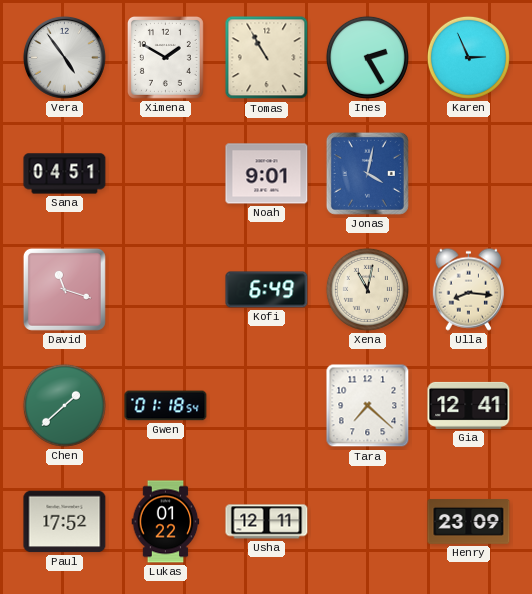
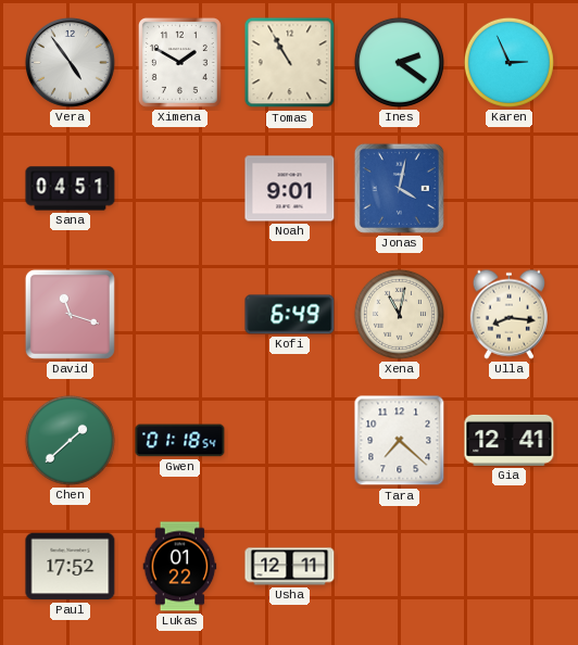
Ines: 2:25 -> 2:21
Henry: 23:09 -> none
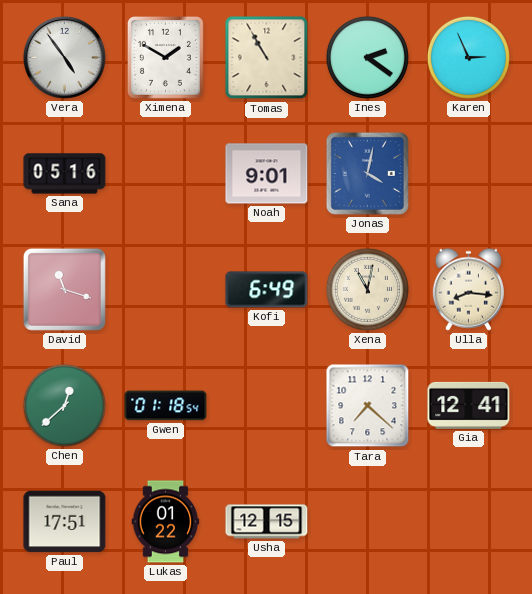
Sana: 04:51 -> 05:16
Chen: 1:38 -> 12:38
Paul: 17:52 -> 17:51
Usha: 12:11 -> 12:15
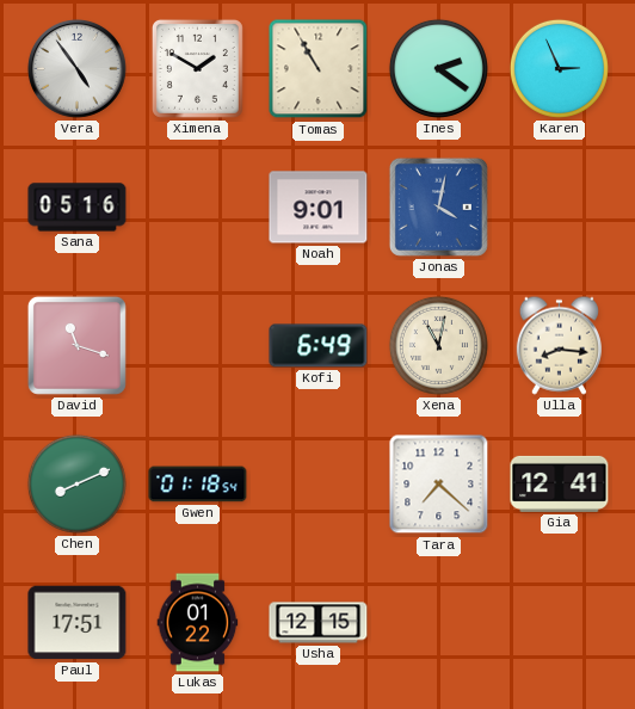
Chen: 12:38 -> 8:11
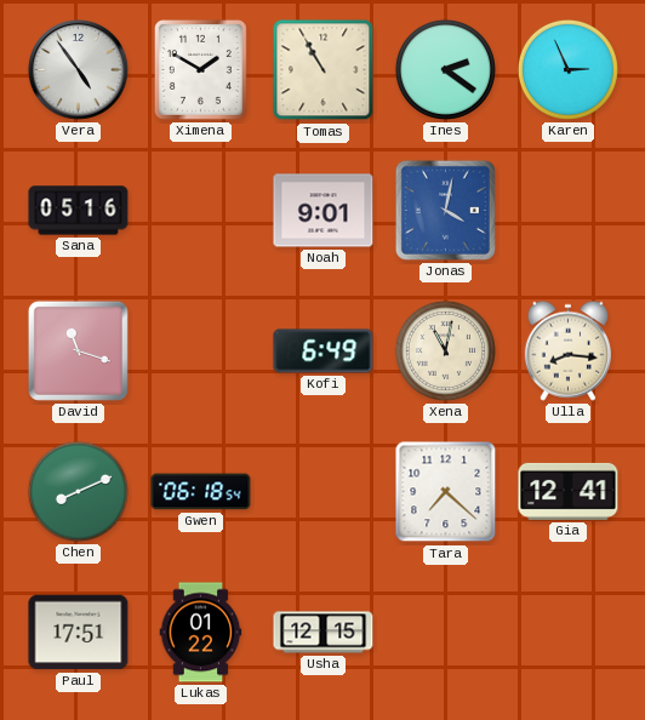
Gwen: 01:18 -> 06:18
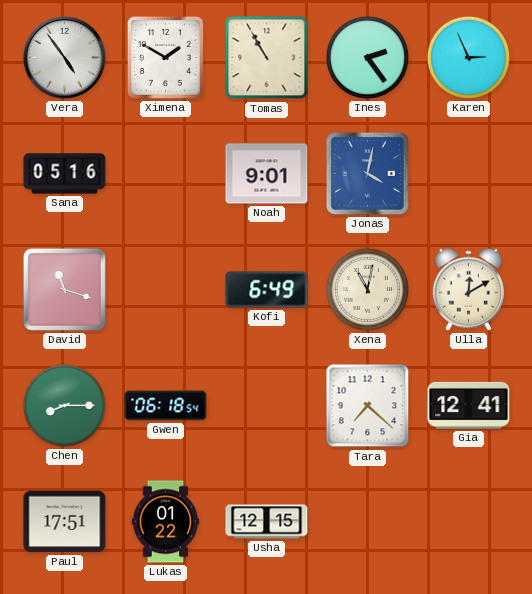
Ines: 2:21 -> 2:24
Ulla: 8:16 -> 12:10
Chen: 8:11 -> 8:15
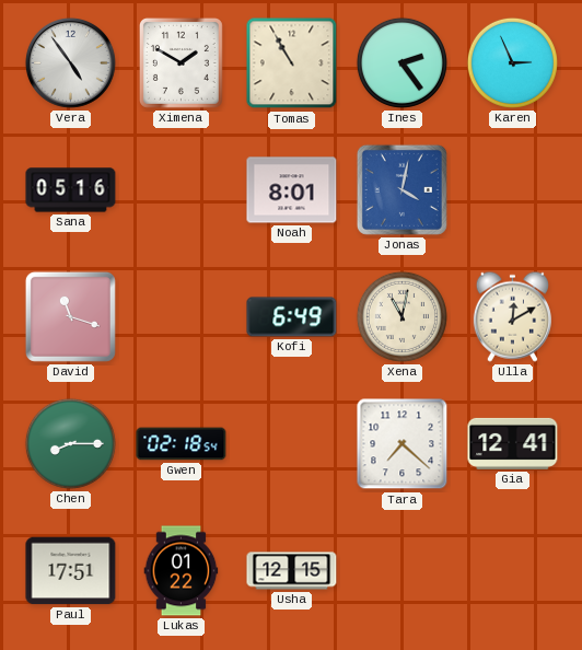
Noah: 9:01 -> 8:01
Gwen: 06:18 -> 02:18
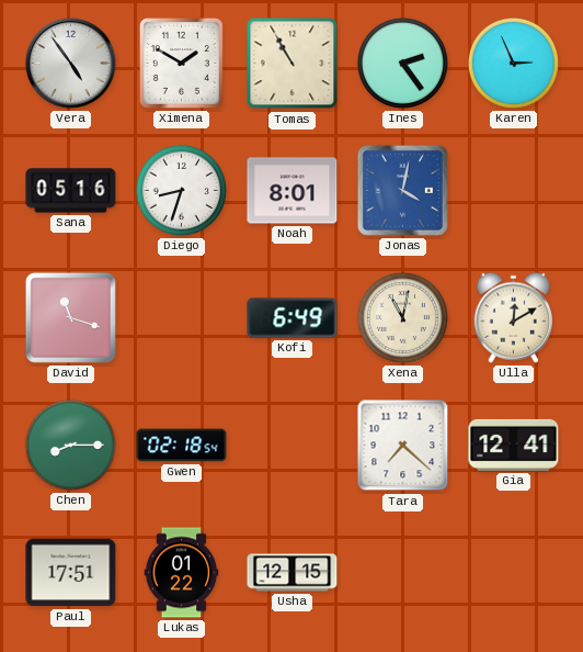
Diego: none -> 8:33
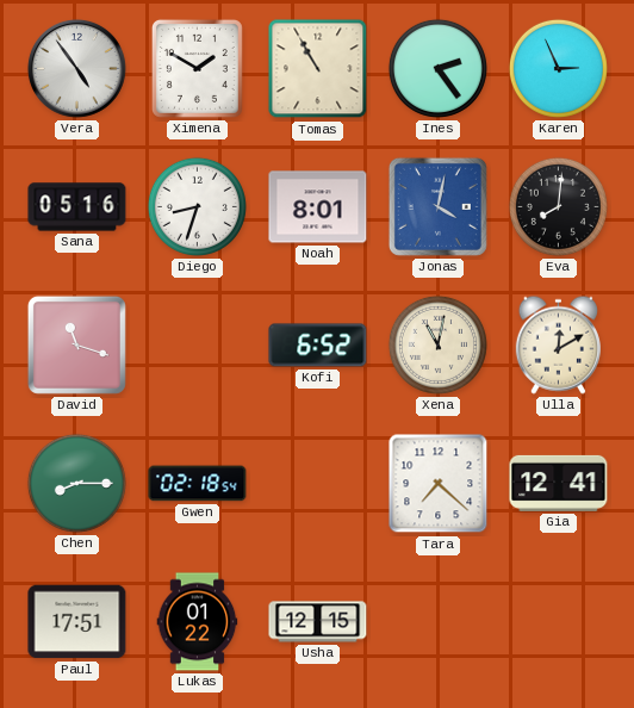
Eva: none -> 8:01
Kofi: 6:49 -> 6:52
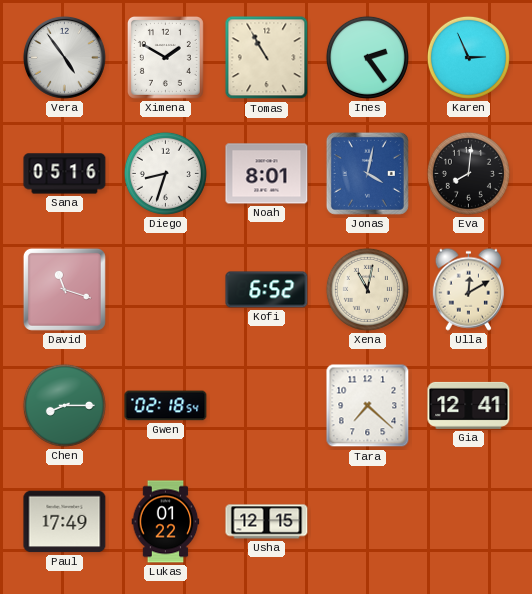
Paul: 17:51 -> 17:49
